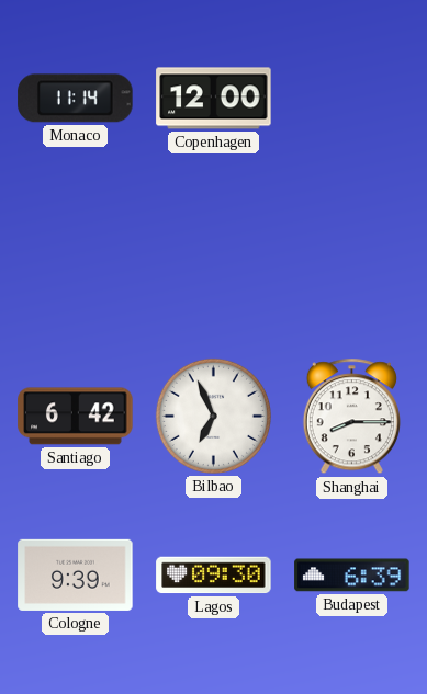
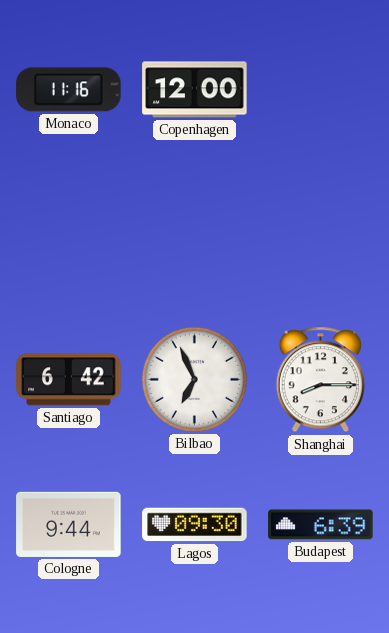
Monaco: 11:14 -> 11:16
Cologne: 9:39 -> 9:44
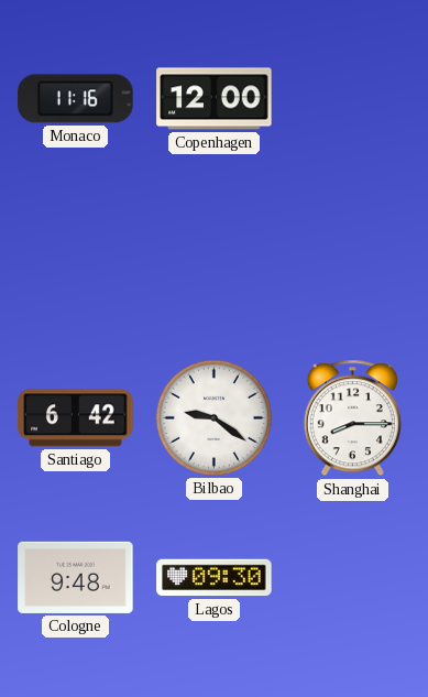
Bilbao: 6:56 -> 9:21
Cologne: 9:44 -> 9:48
Budapest: 6:39 -> none
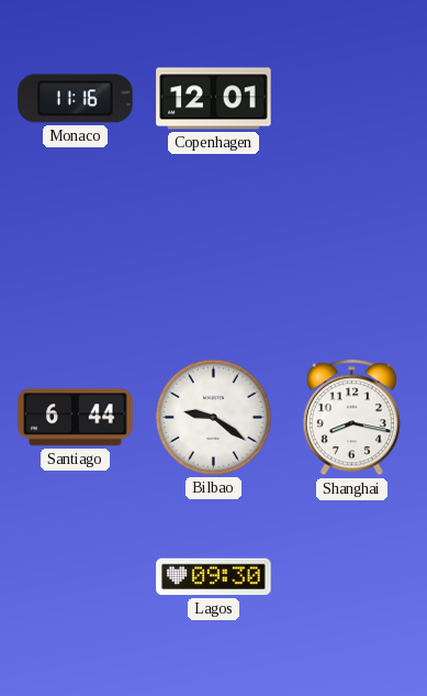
Copenhagen: 12:00 -> 12:01
Santiago: 6:42 -> 6:44
Shanghai: 8:15 -> 8:17
Cologne: 9:48 -> none
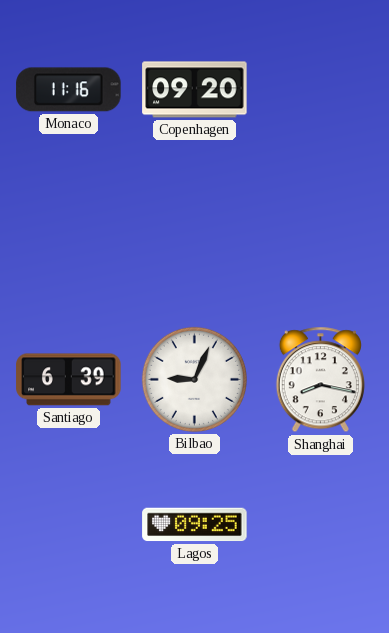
Copenhagen: 12:01 -> 09:20
Santiago: 6:44 -> 6:39
Bilbao: 9:21 -> 9:04
Lagos: 09:30 -> 09:25
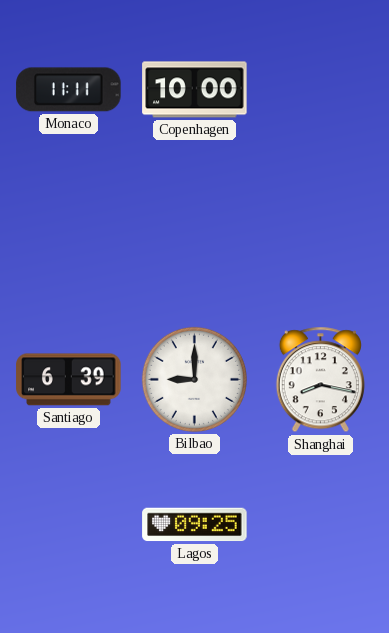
Monaco: 11:16 -> 11:11
Copenhagen: 09:20 -> 10:00
Bilbao: 9:04 -> 9:00
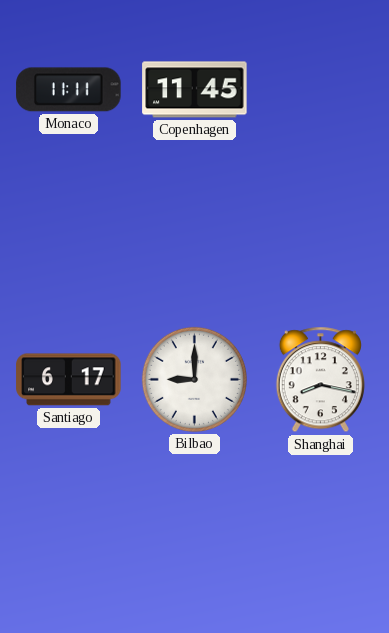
Copenhagen: 10:00 -> 11:45
Santiago: 6:39 -> 6:17
Lagos: 09:25 -> none
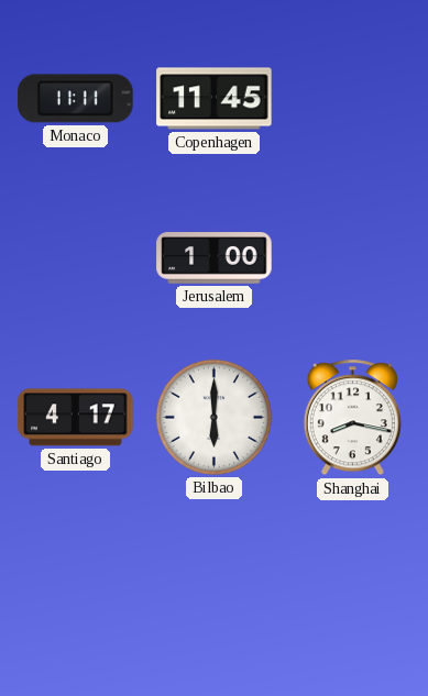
Jerusalem: none -> 1:00
Santiago: 6:17 -> 4:17
Bilbao: 9:00 -> 6:00
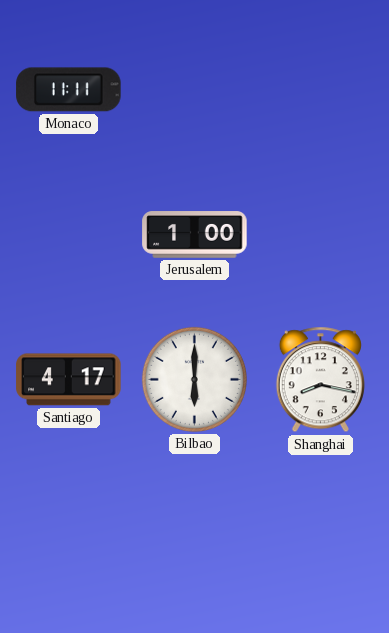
Copenhagen: 11:45 -> none
